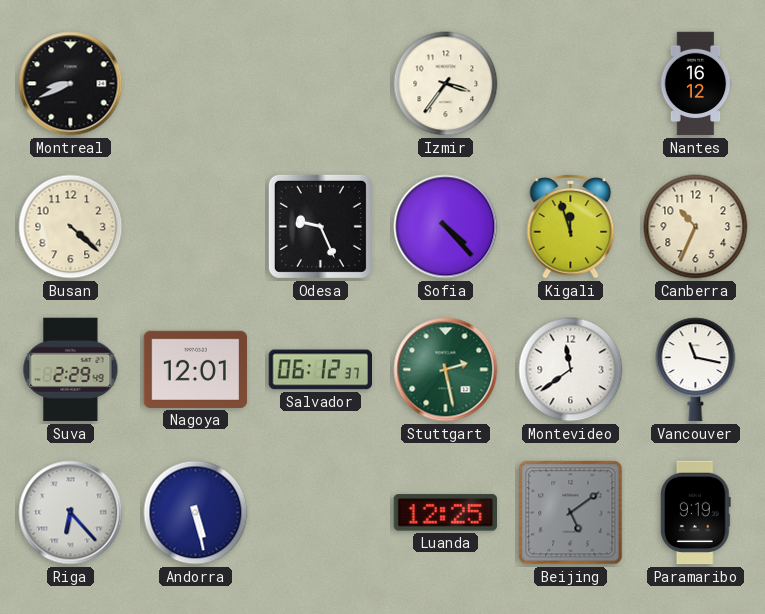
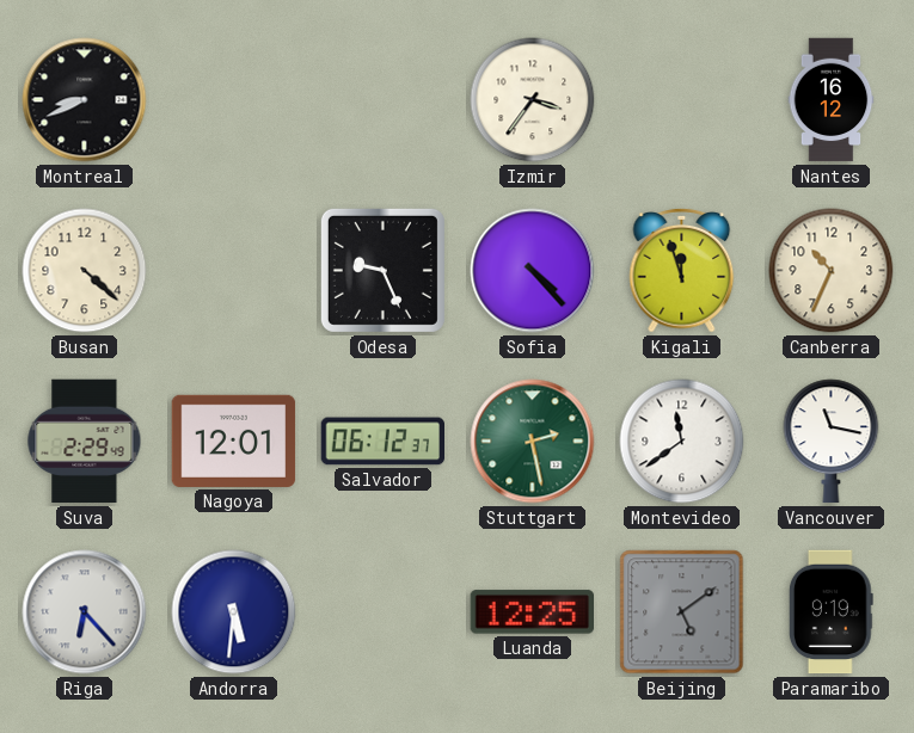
Andorra: 5:28 -> 5:31
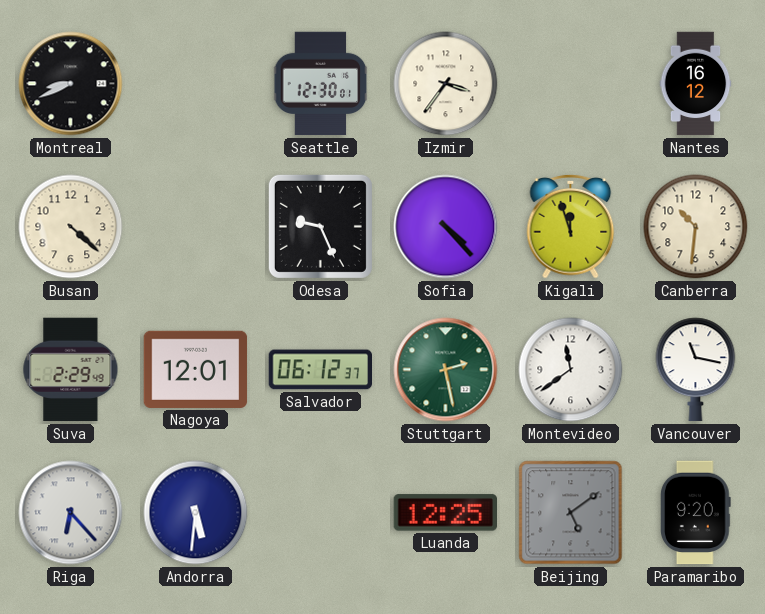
Seattle: none -> 12:30
Canberra: 10:34 -> 10:31
Paramaribo: 9:19 -> 9:20
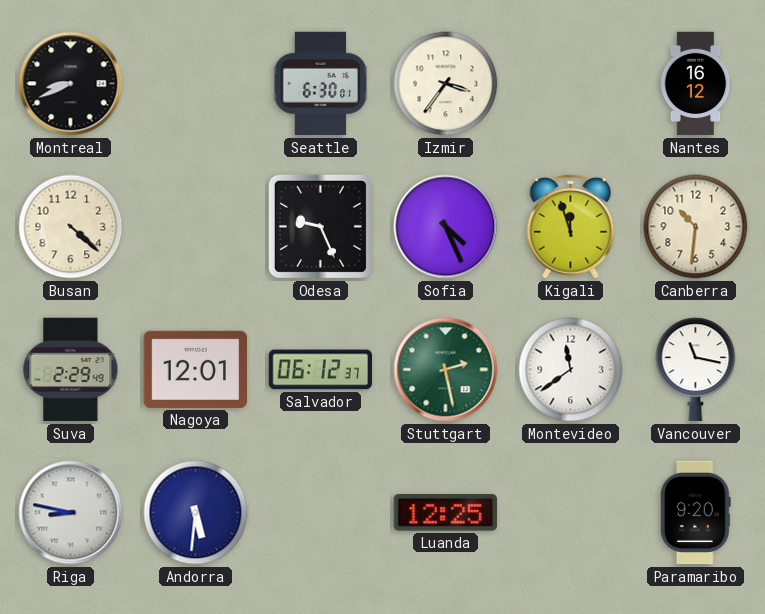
Seattle: 12:30 -> 6:30
Sofia: 4:23 -> 4:26
Riga: 6:23 -> 8:47
Beijing: 5:09 -> none
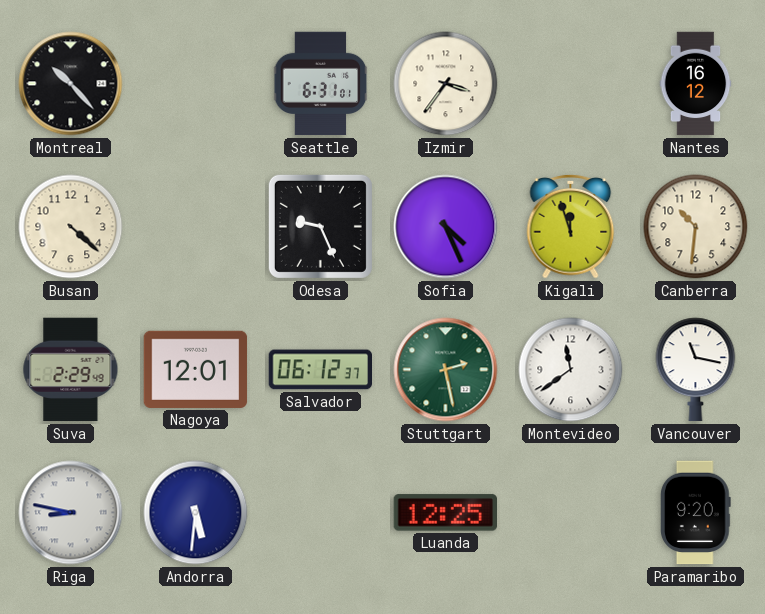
Montreal: 8:41 -> 10:23
Seattle: 6:30 -> 6:31
